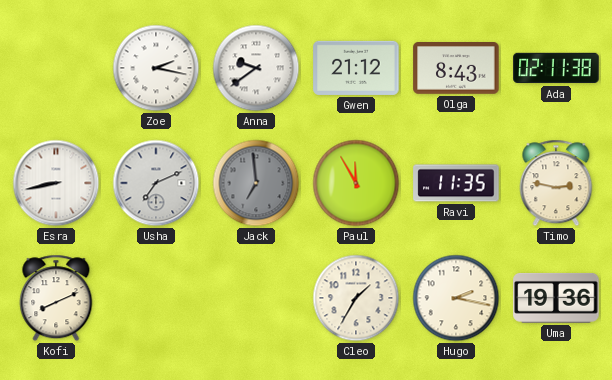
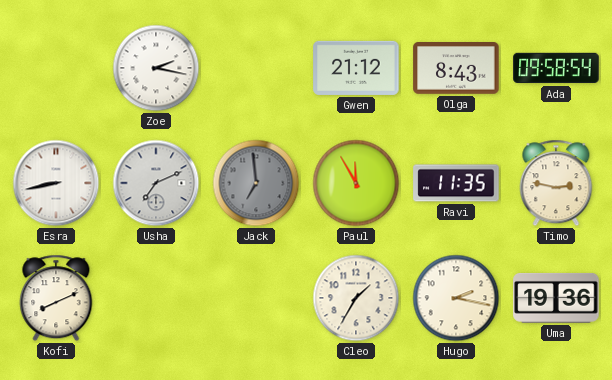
Anna: 9:39 -> none
Ada: 02:11 -> 09:58
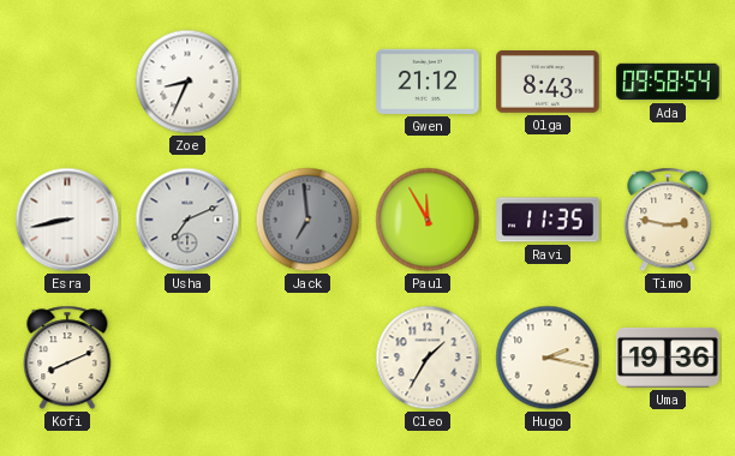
Zoe: 2:17 -> 8:34
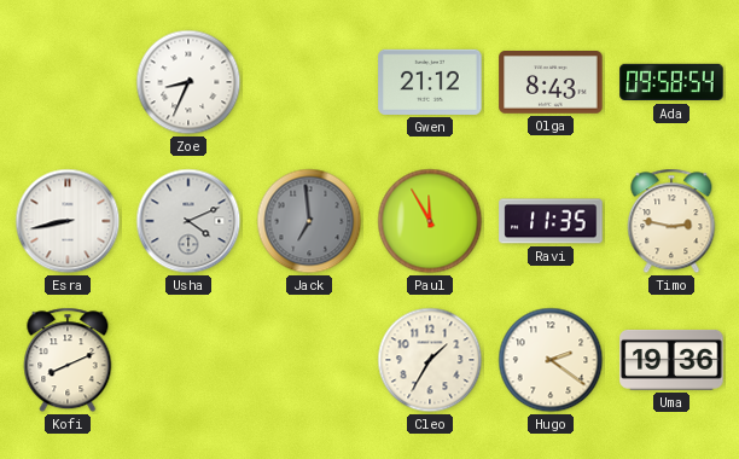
Usha: 7:11 -> 4:11
Hugo: 2:17 -> 2:21
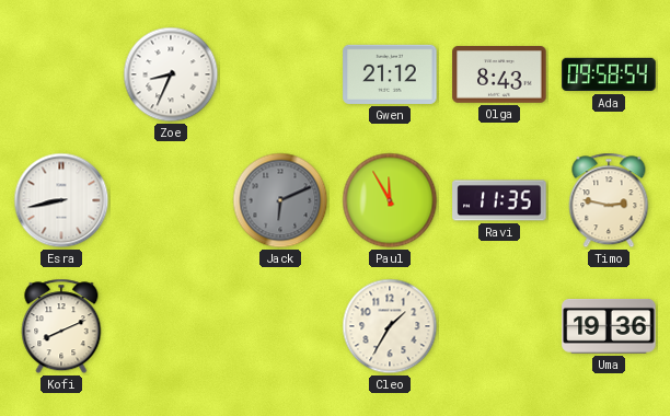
Usha: 4:11 -> none
Jack: 6:59 -> 6:11
Hugo: 2:21 -> none
